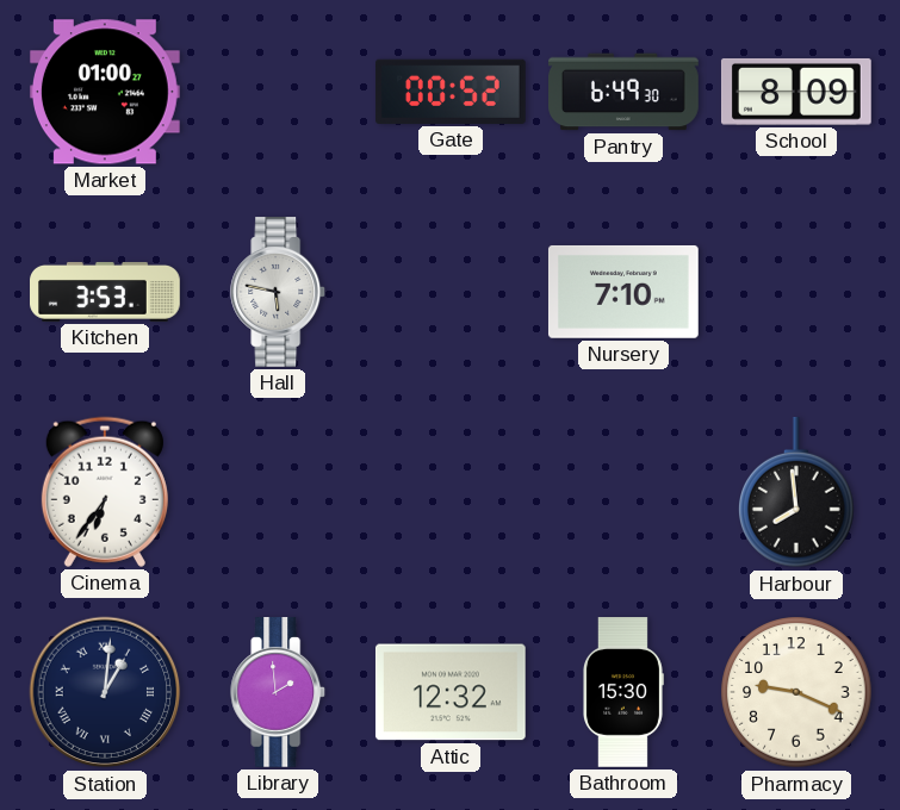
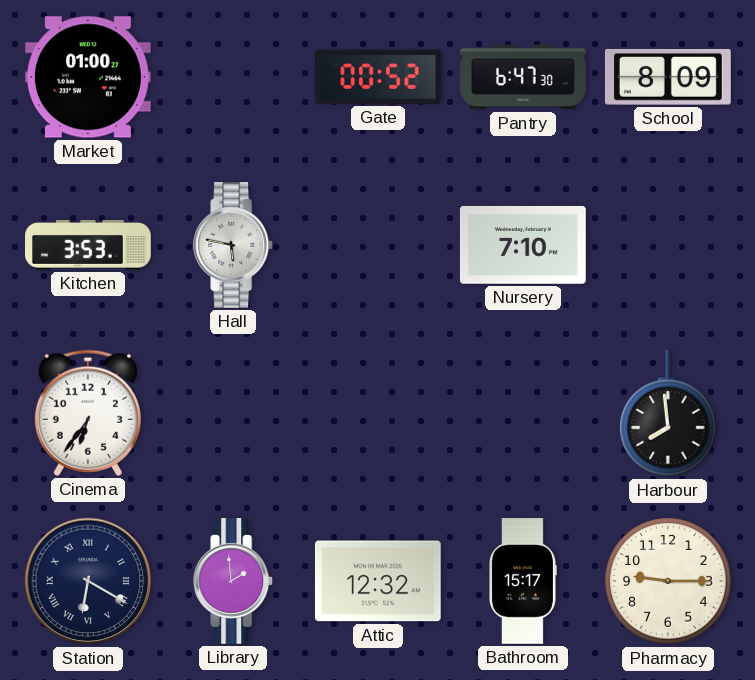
Pantry: 6:49 -> 6:47
Station: 1:01 -> 6:20
Bathroom: 15:30 -> 15:17
Pharmacy: 9:19 -> 9:15
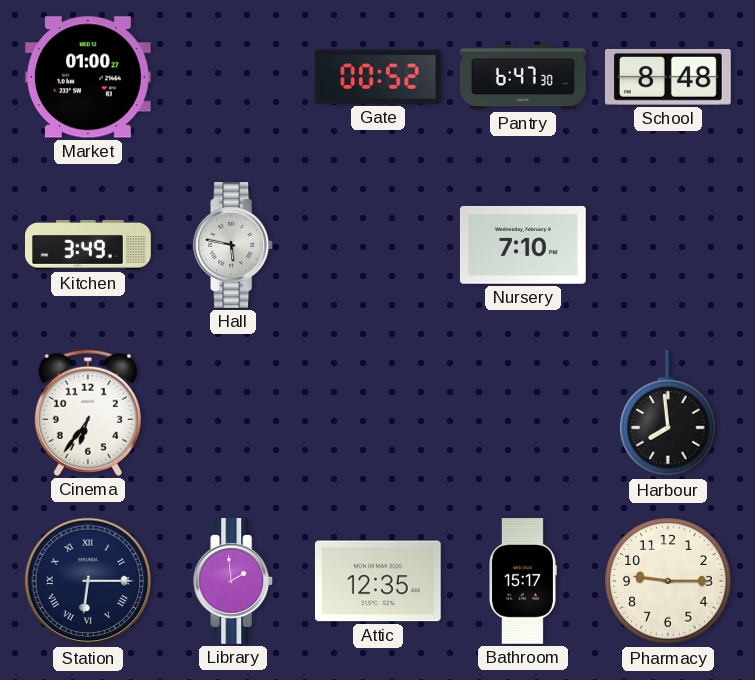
School: 8:09 -> 8:48
Kitchen: 3:53 -> 3:49
Station: 6:20 -> 6:15
Attic: 12:32 -> 12:35
